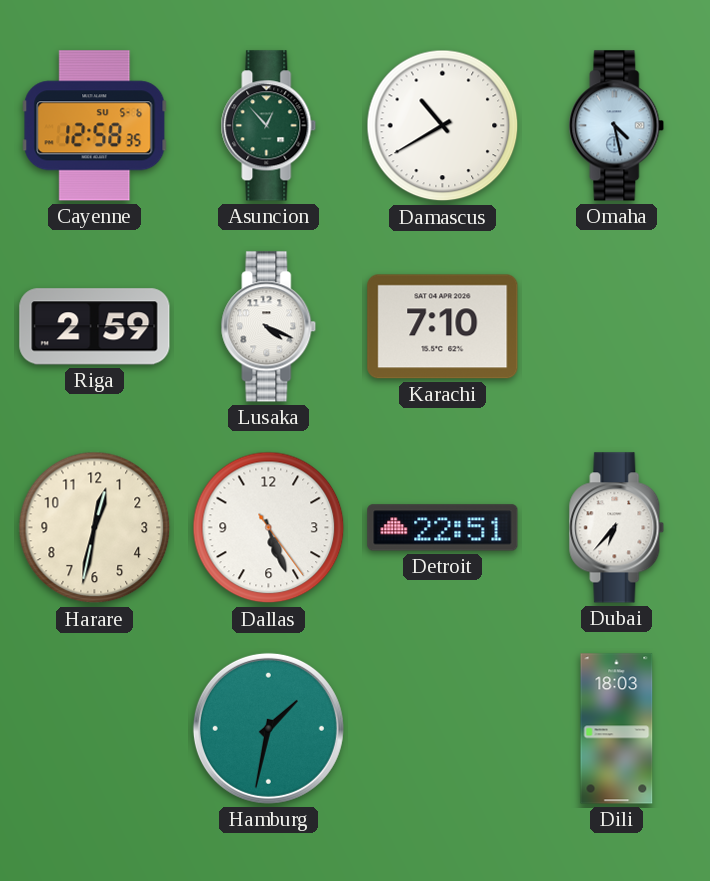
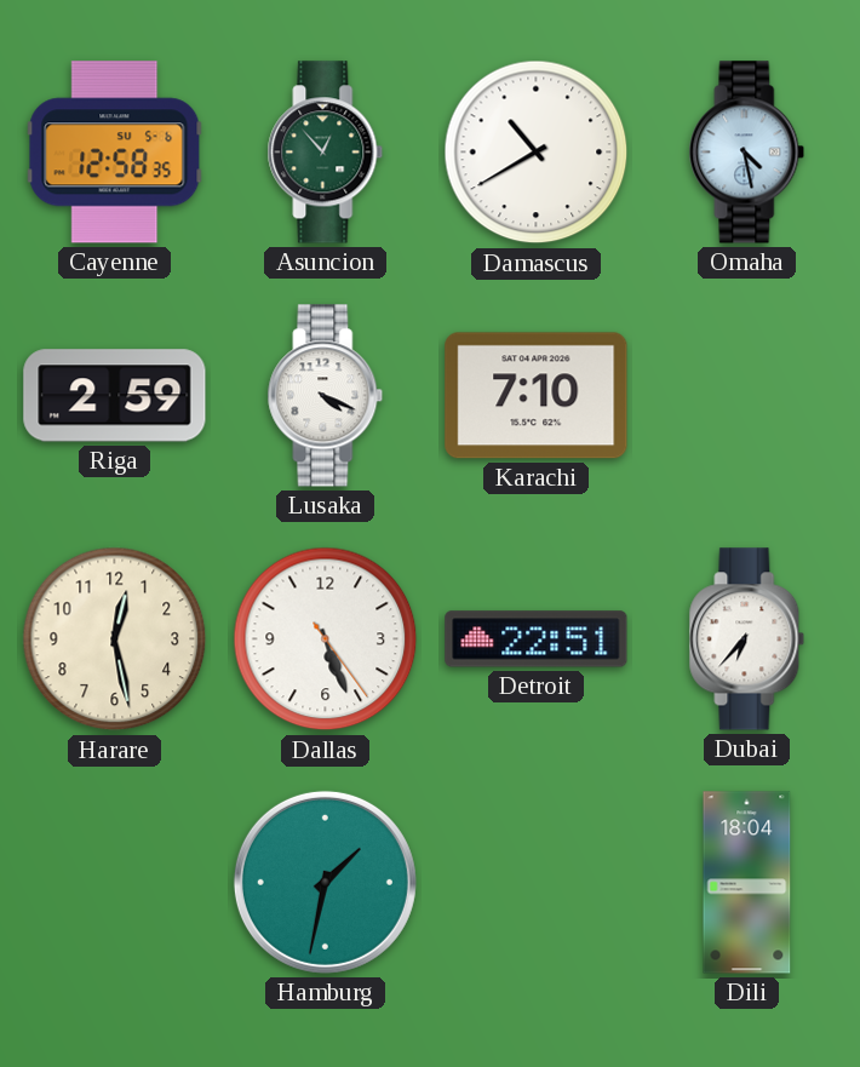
Harare: 12:32 -> 12:28
Dili: 18:03 -> 18:04
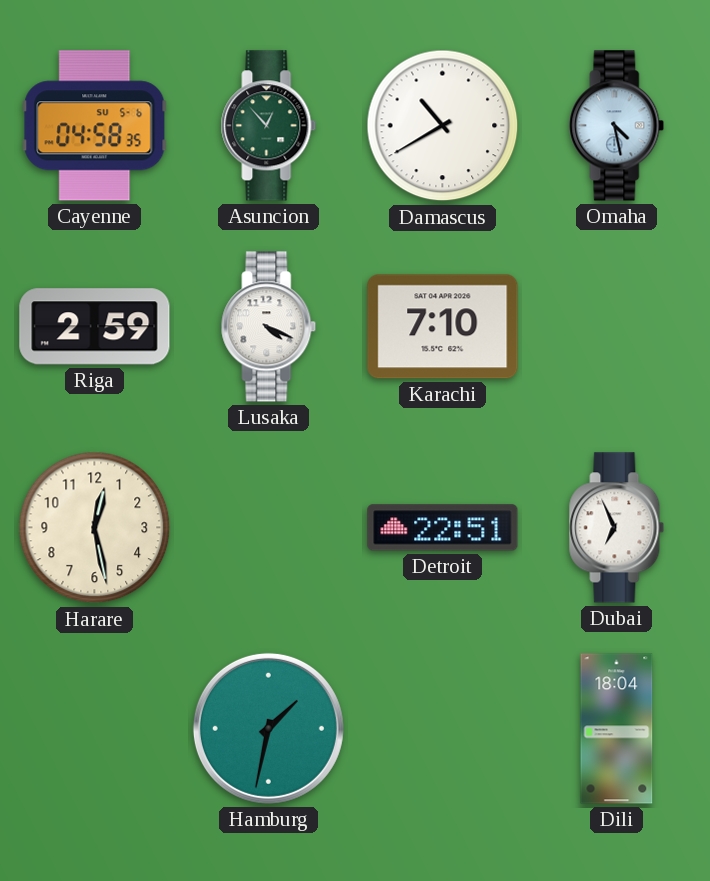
Cayenne: 12:58 -> 04:58
Dallas: 5:26 -> none
Dubai: 6:37 -> 6:56
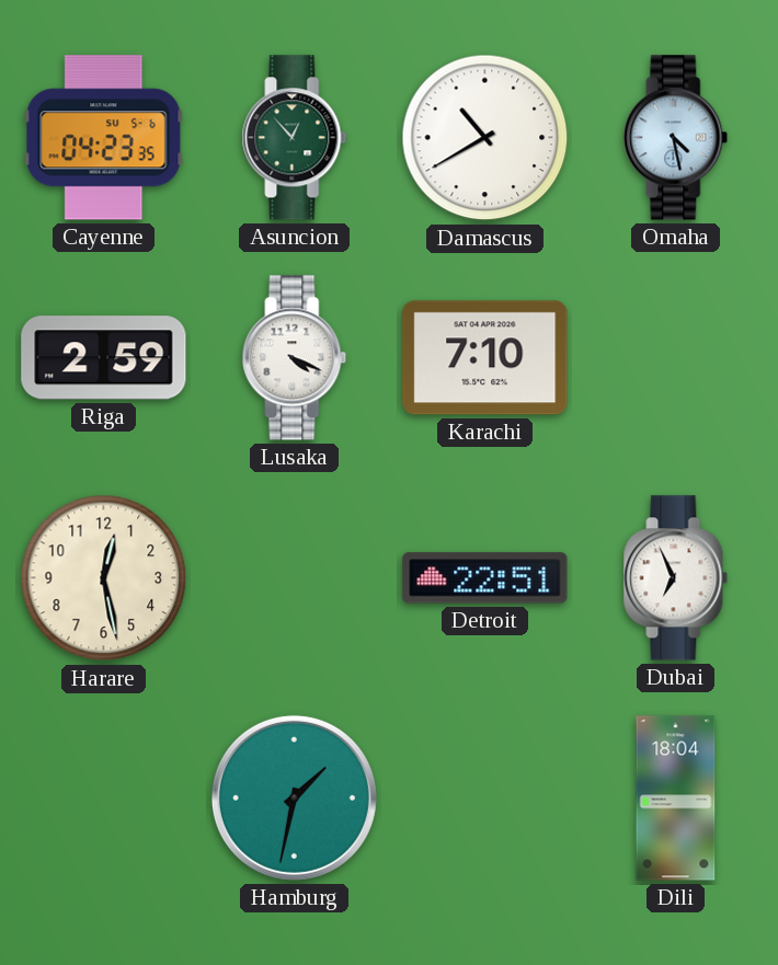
Cayenne: 04:58 -> 04:23
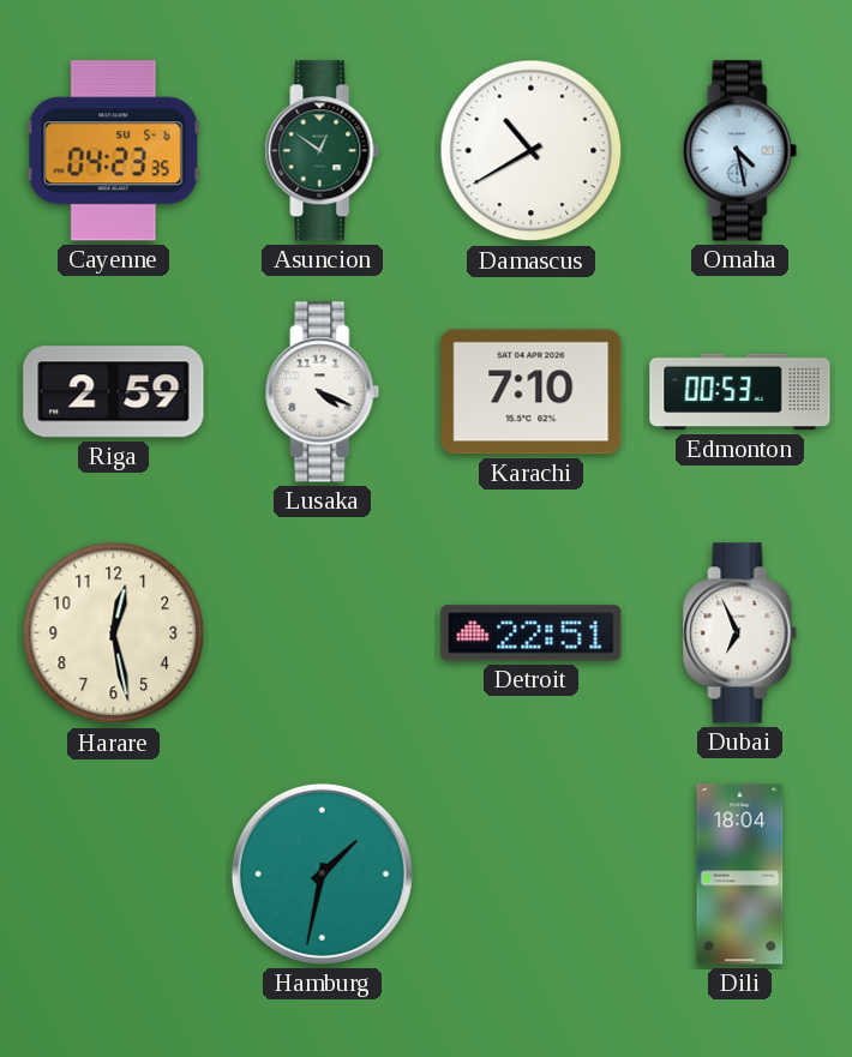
Asuncion: 12:53 -> 12:51
Edmonton: none -> 00:53
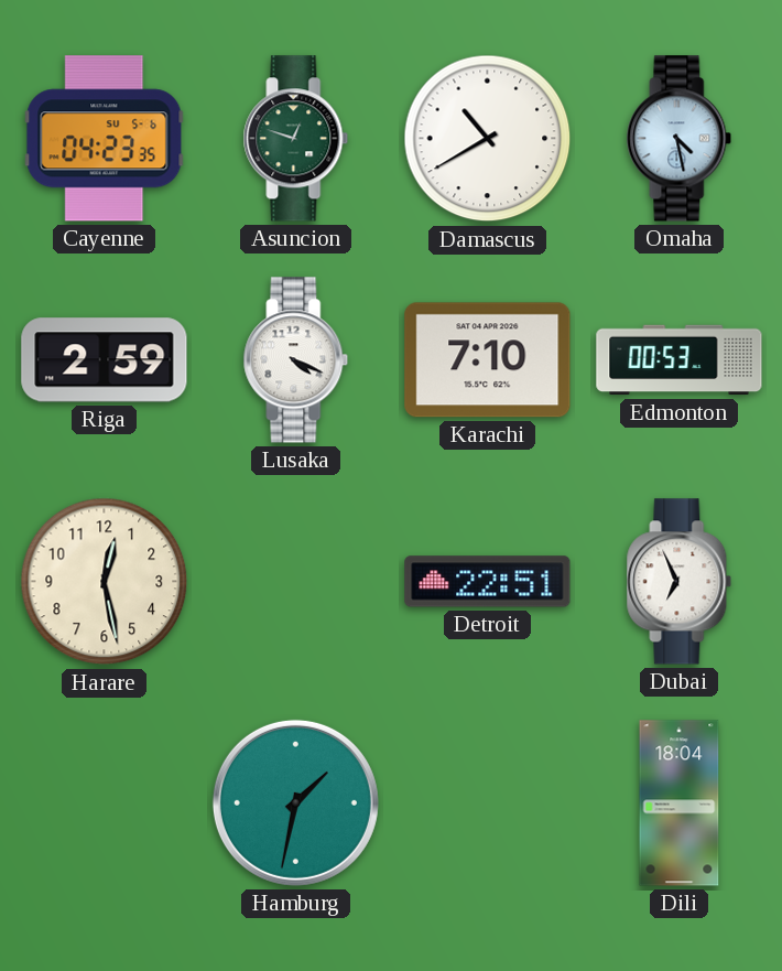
Asuncion: 12:51 -> 12:48
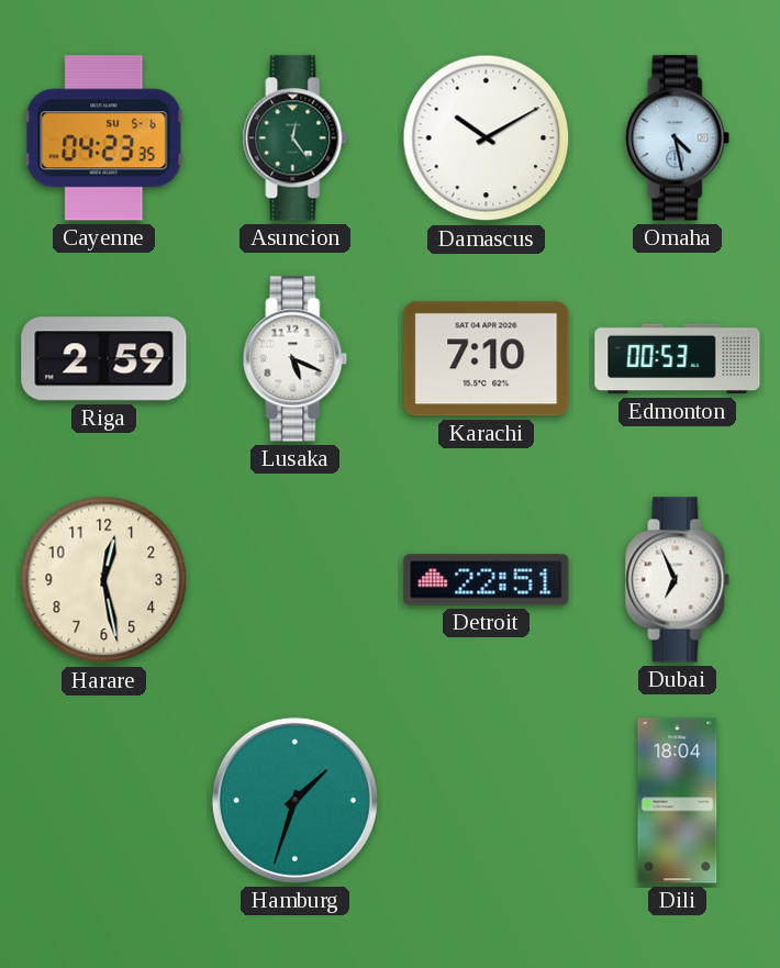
Asuncion: 12:48 -> 12:24
Damascus: 10:40 -> 10:10
Lusaka: 4:19 -> 5:19
Hamburg: 1:32 -> 1:33
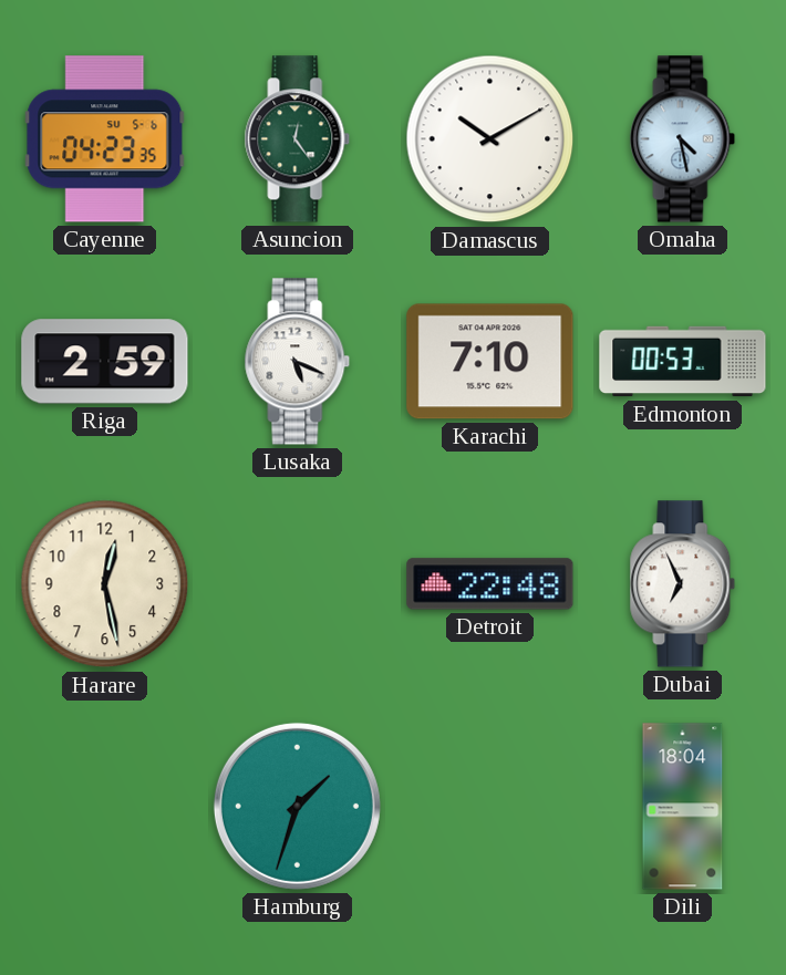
Detroit: 22:51 -> 22:48
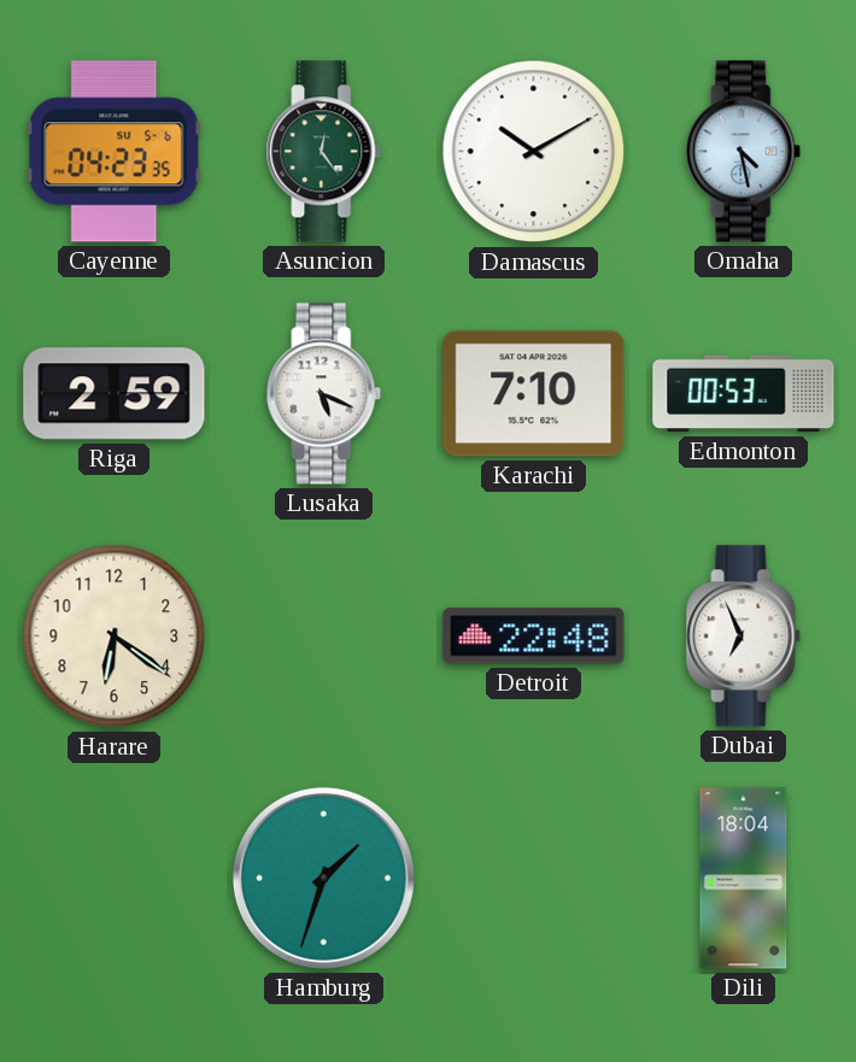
Harare: 12:28 -> 6:21
